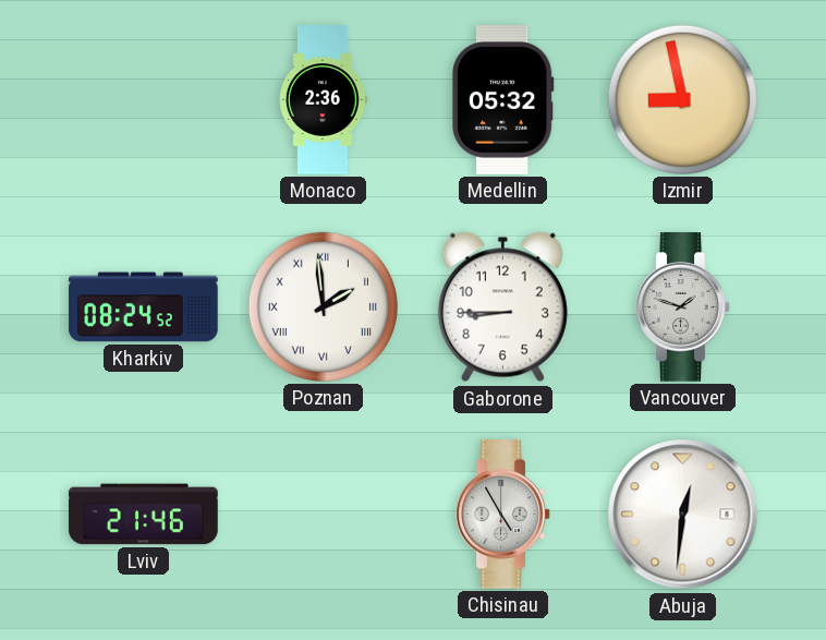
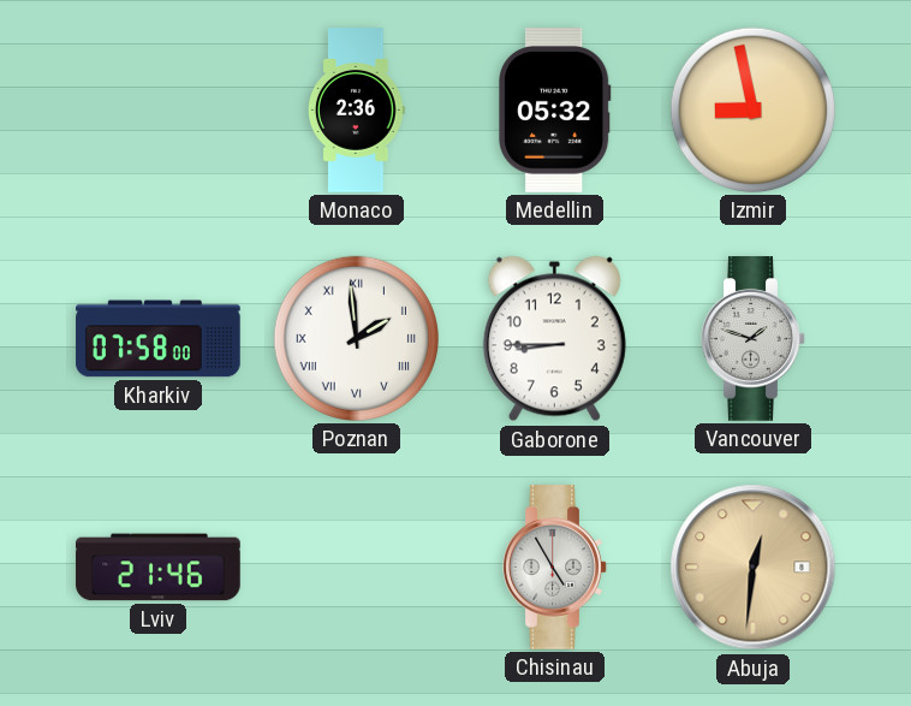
Kharkiv: 08:24 -> 07:58
Abuja dial: white -> champagne
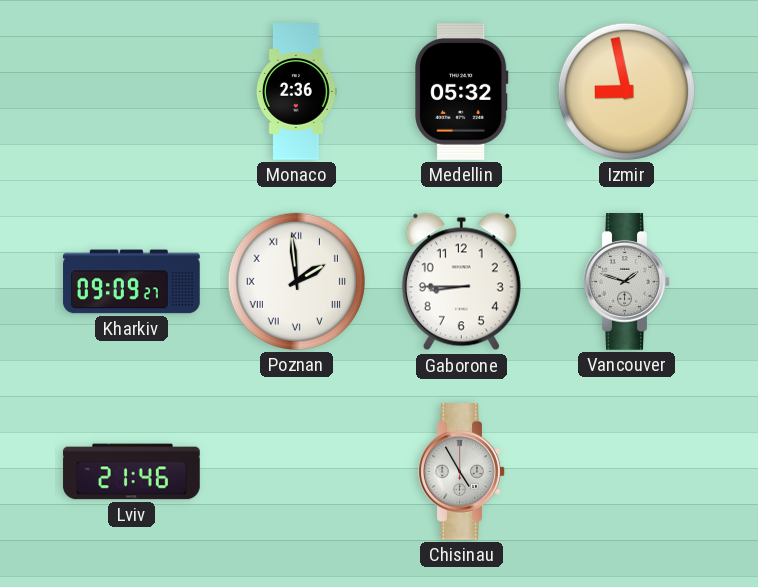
Kharkiv: 07:58 -> 09:09
Abuja: 12:31 -> none
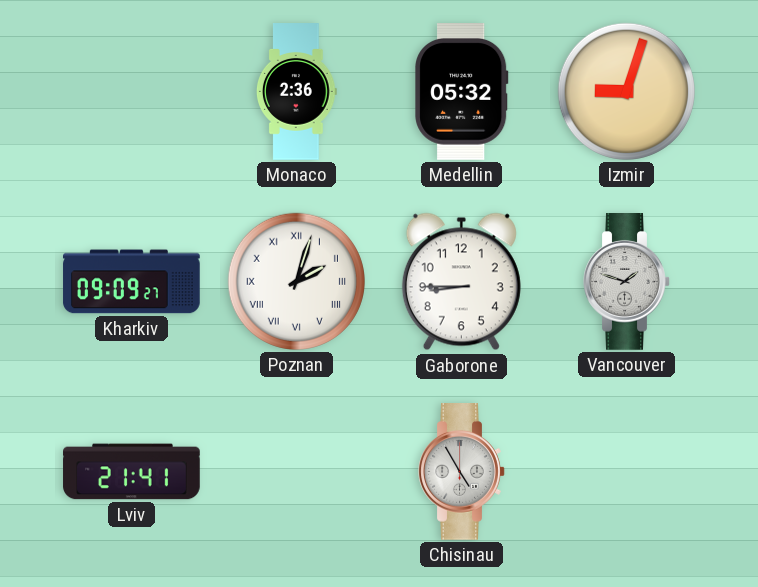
Izmir: 8:58 -> 9:03
Poznan: 1:59 -> 2:03
Lviv: 21:46 -> 21:41
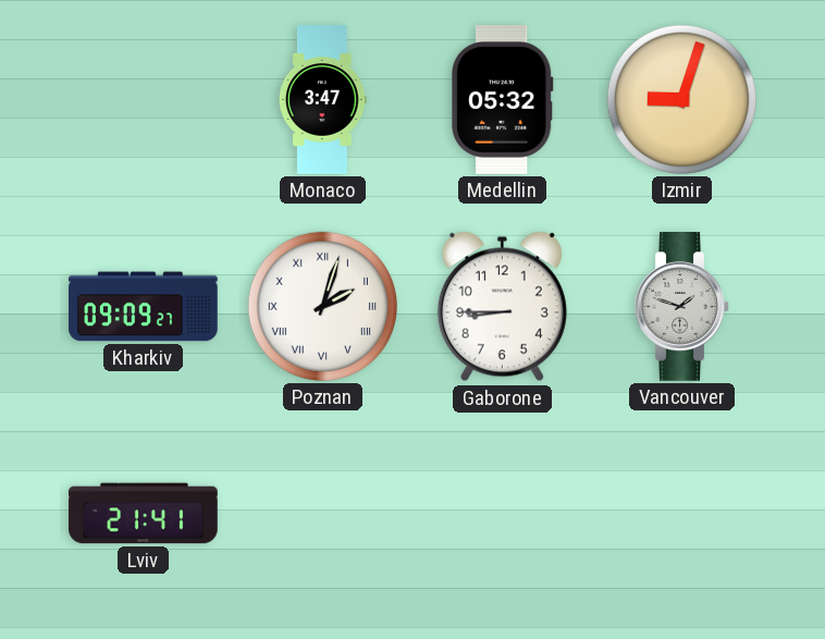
Monaco: 2:36 -> 3:47
Chisinau: 4:55 -> none
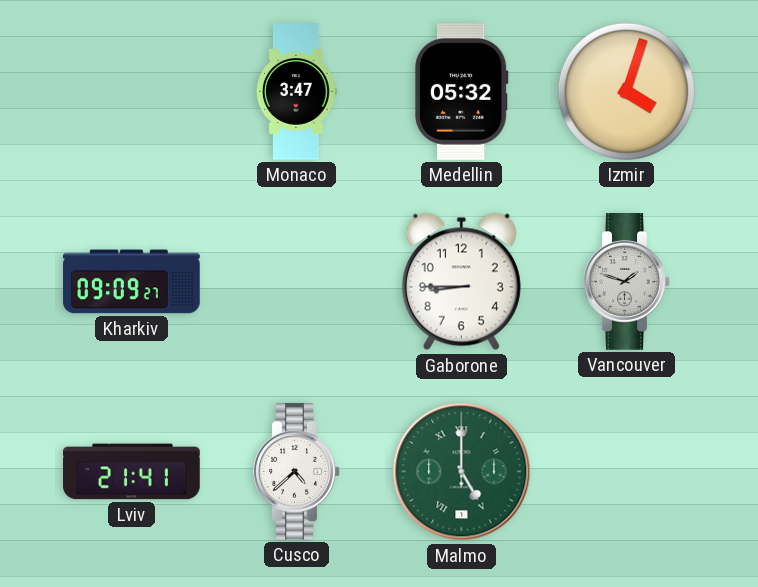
Izmir: 9:03 -> 4:03
Poznan: 2:03 -> none
Cusco: none -> 4:38
Malmo: none -> 5:00
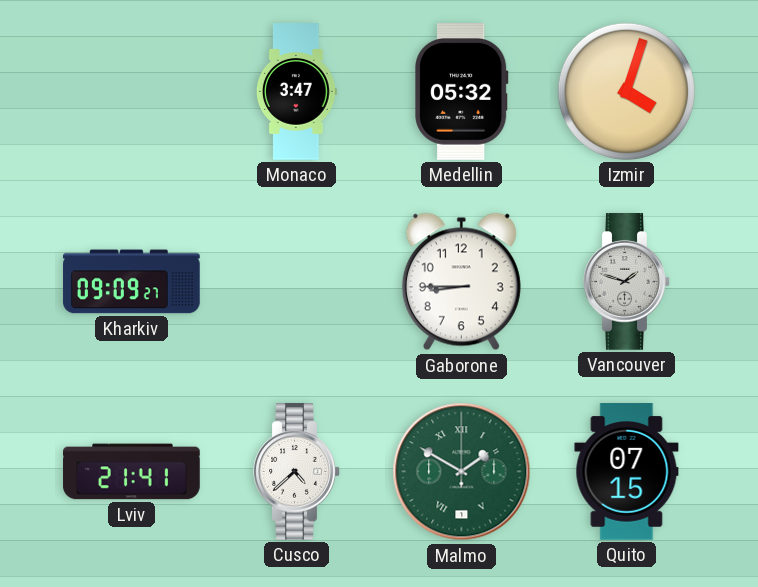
Malmo: 5:00 -> 1:50
Quito: none -> 07:15
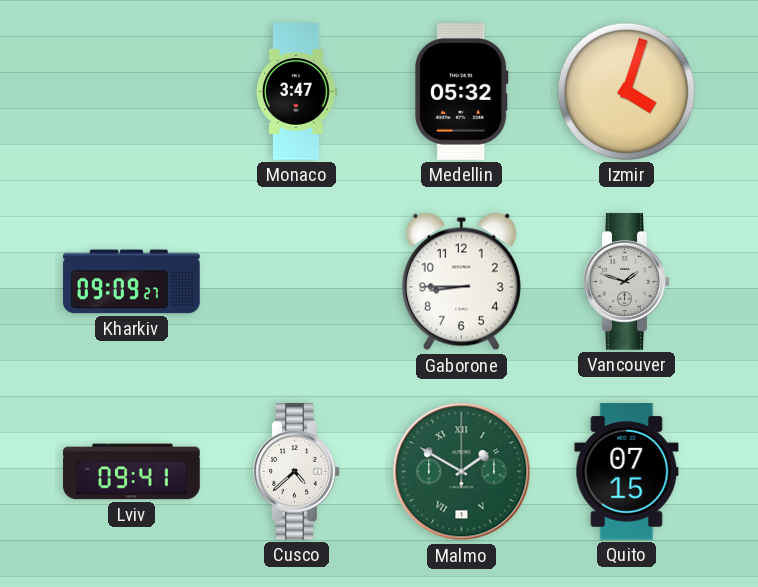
Lviv: 21:41 -> 09:41
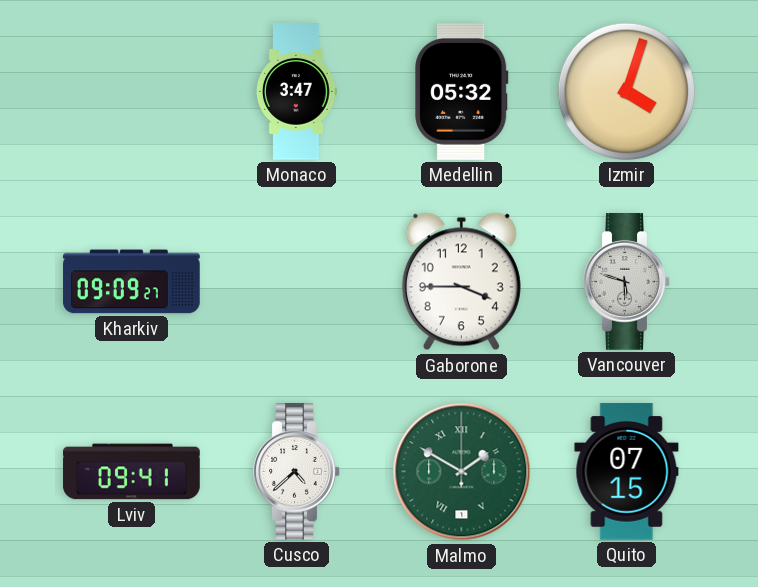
Gaborone: 8:45 -> 3:45
Vancouver: 1:48 -> 5:48
